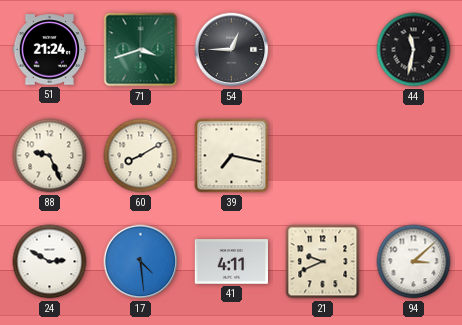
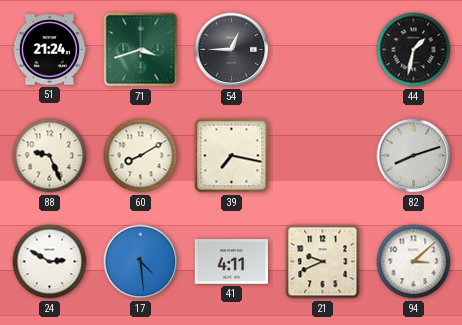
44: 11:32 -> 1:32
82: none -> 8:12
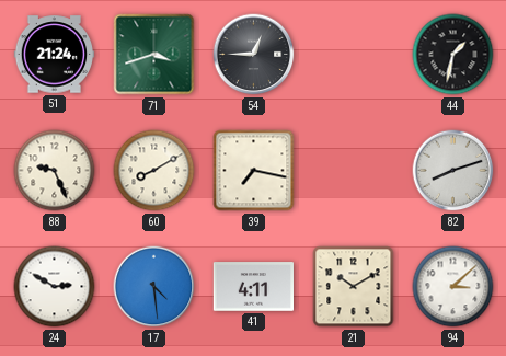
21: 9:41 -> 10:10
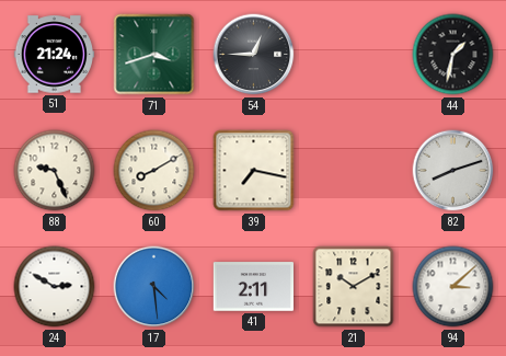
41: 4:11 -> 2:11
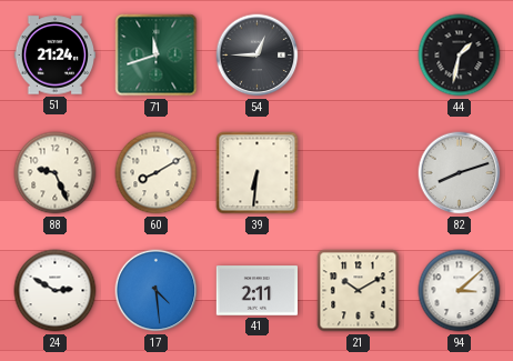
71: 3:42 -> 11:42
39: 7:17 -> 6:31
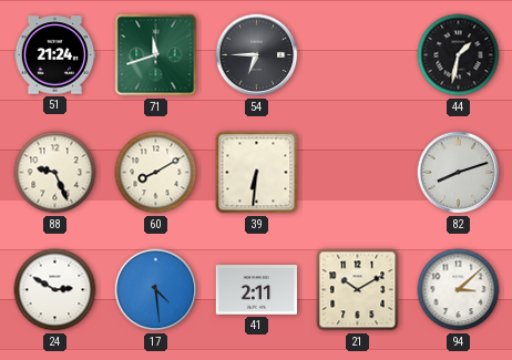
54: 12:45 -> 6:45
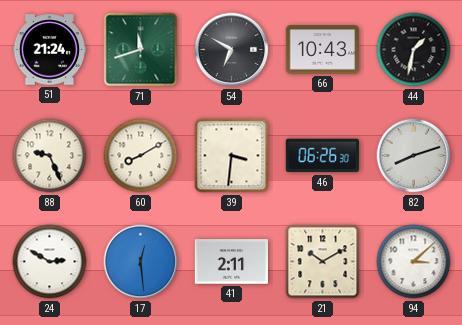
54: 6:45 -> 6:50
66: none -> 10:43
39: 6:31 -> 3:31
46: none -> 06:26
17: 4:29 -> 12:29
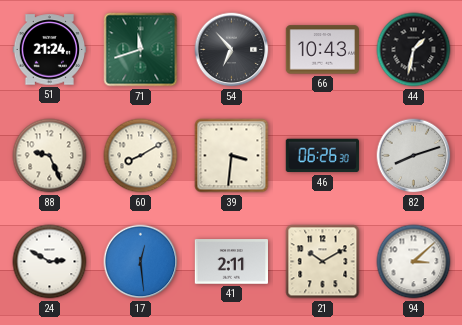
54: 6:50 -> 6:53
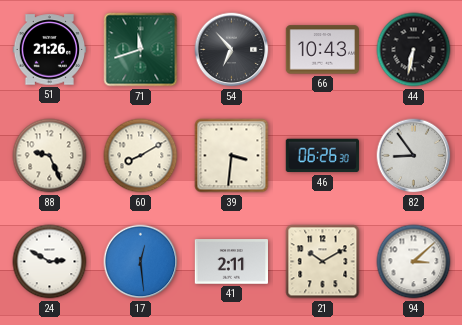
51: 21:24 -> 21:26
44: 1:32 -> 6:32
82: 8:12 -> 8:54
